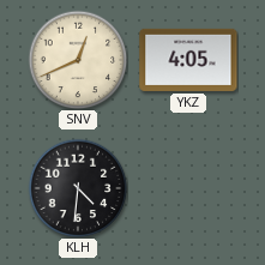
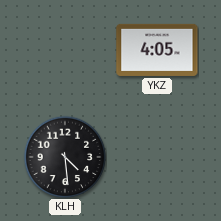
SNV: 12:41 -> none
KLH: 4:31 -> 4:29
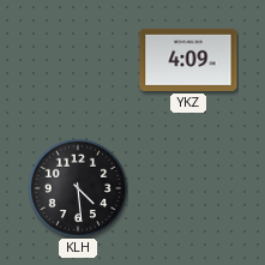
YKZ: 4:05 -> 4:09
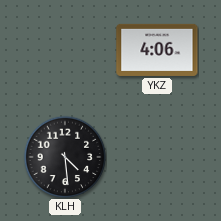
YKZ: 4:09 -> 4:06
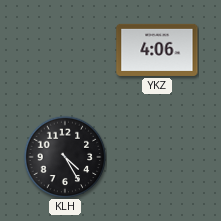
KLH: 4:29 -> 4:25
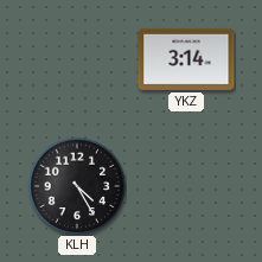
YKZ: 4:06 -> 3:14
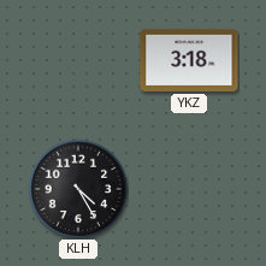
YKZ: 3:14 -> 3:18
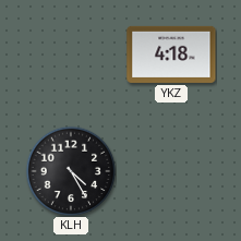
YKZ: 3:18 -> 4:18
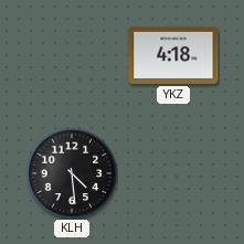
KLH: 4:25 -> 4:29
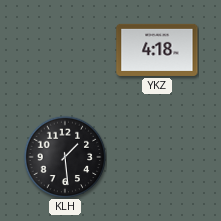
KLH: 4:29 -> 1:29
